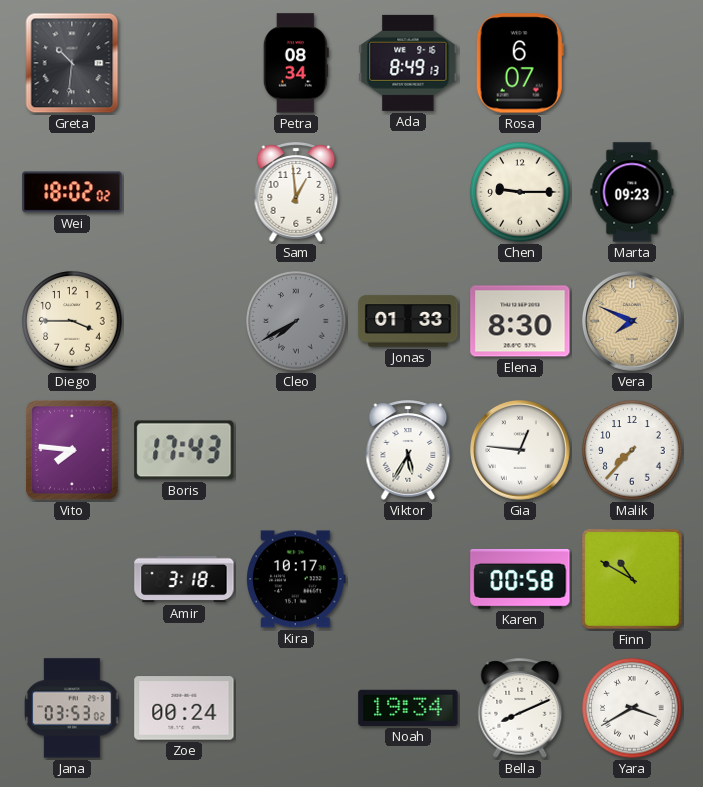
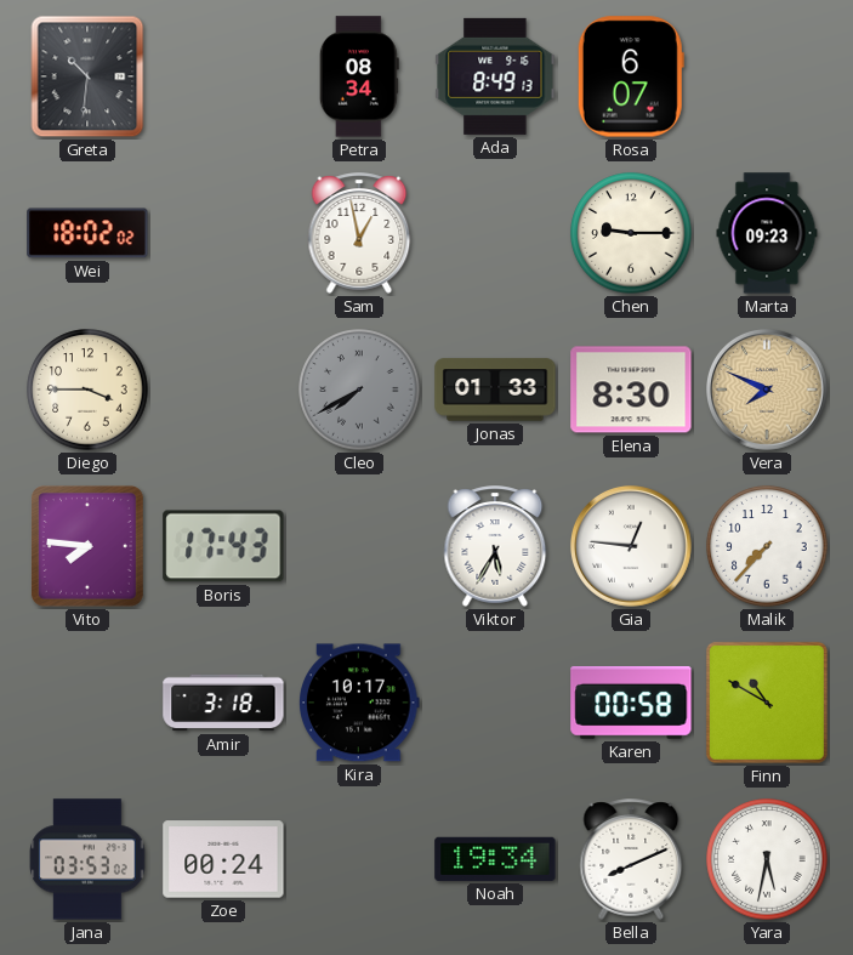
Sam: 12:59 -> 12:58
Yara: 3:40 -> 5:32
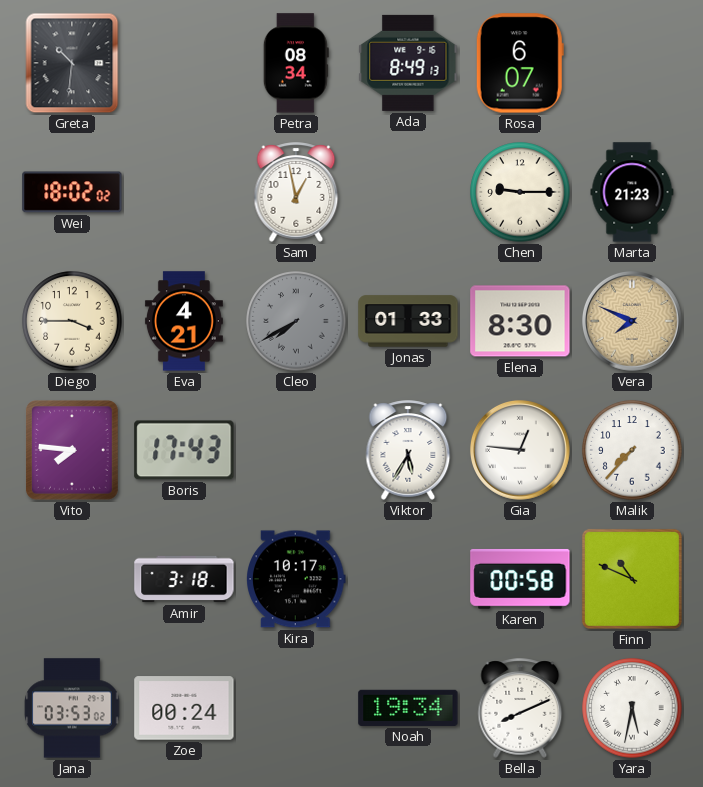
Marta: 09:23 -> 21:23
Eva: none -> 4:21
Finn: 10:50 -> 10:49
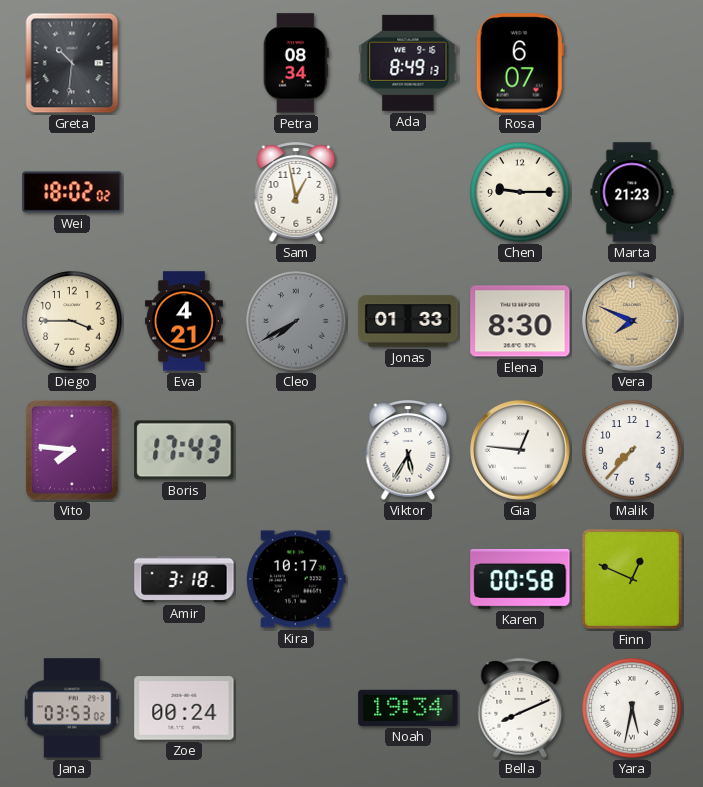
Finn: 10:49 -> 12:49
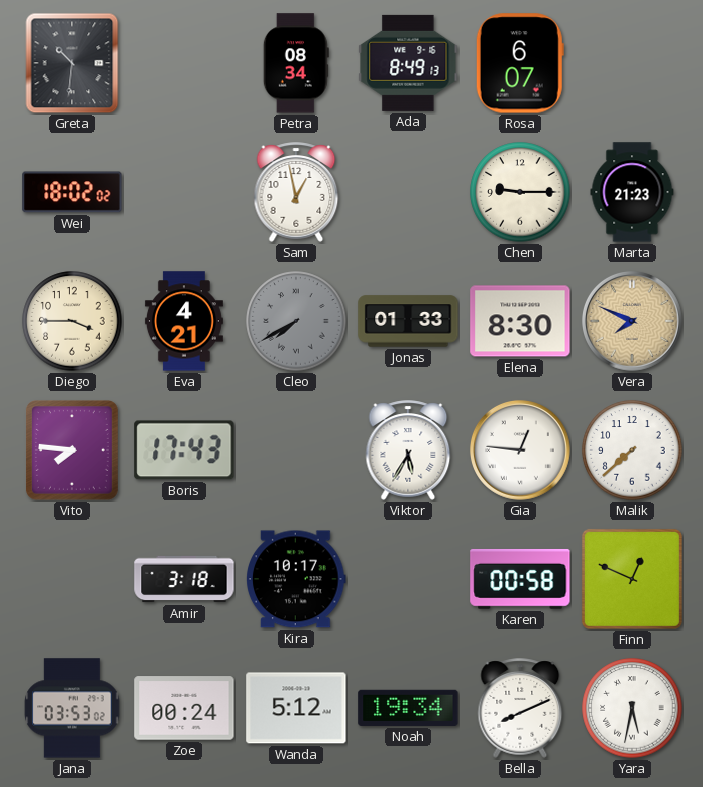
Malik: 7:37 -> 7:38
Wanda: none -> 5:12
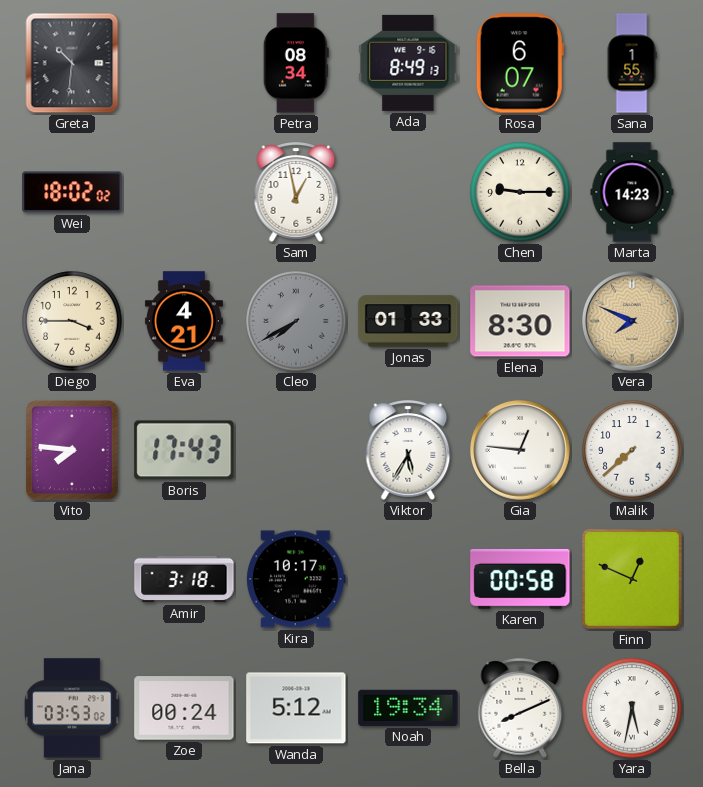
Sana: none -> 1:55
Marta: 21:23 -> 14:23
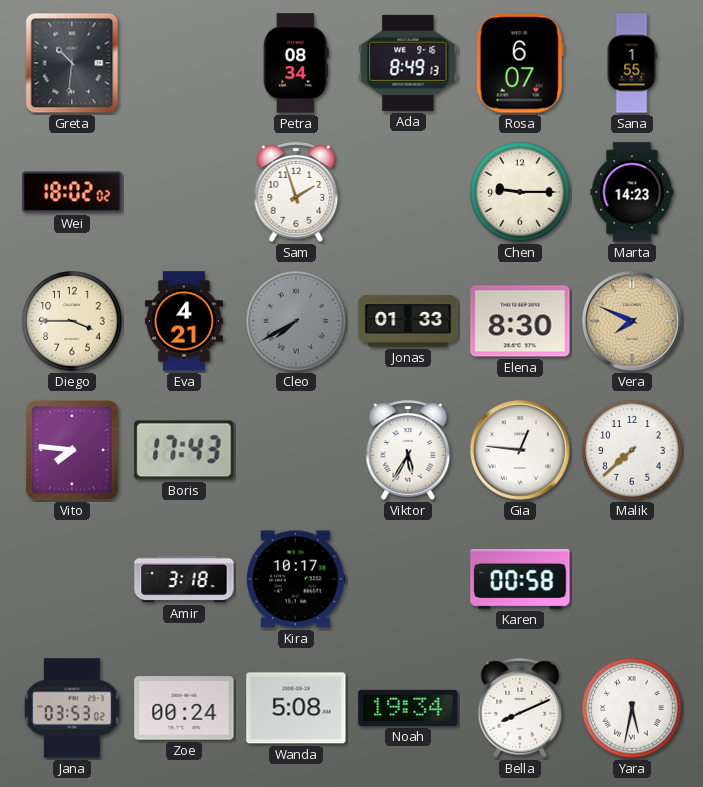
Sam: 12:58 -> 1:57
Finn: 12:49 -> none
Wanda: 5:12 -> 5:08
